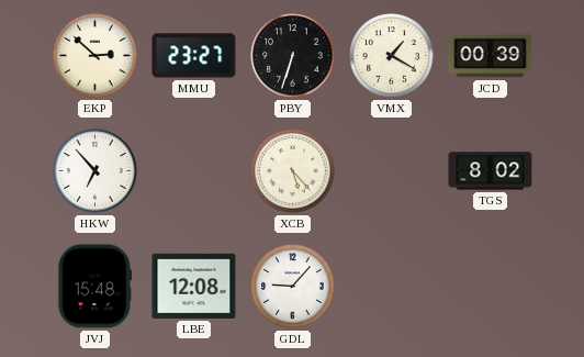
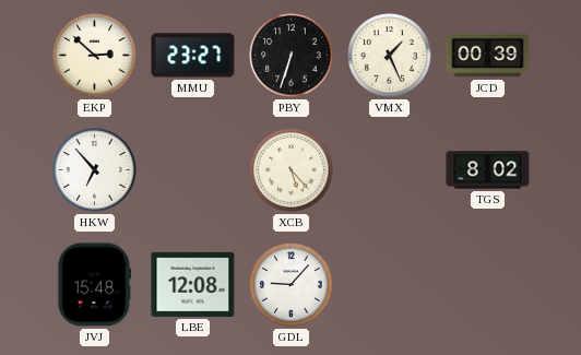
VMX: 1:20 -> 1:26
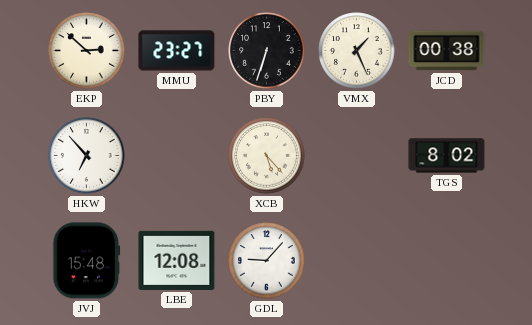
JCD: 00:39 -> 00:38
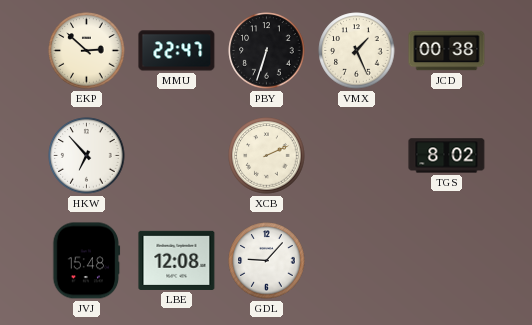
MMU: 23:27 -> 22:47
XCB: 5:23 -> 2:11
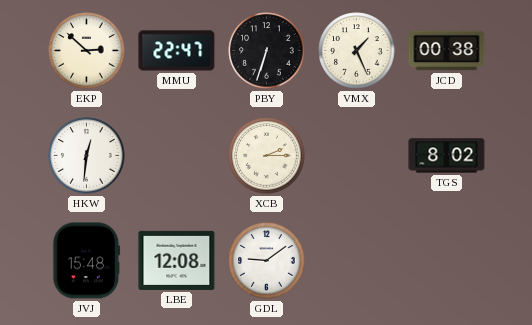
HKW: 6:53 -> 12:31
XCB: 2:11 -> 2:15
GDL: 9:07 -> 9:09
